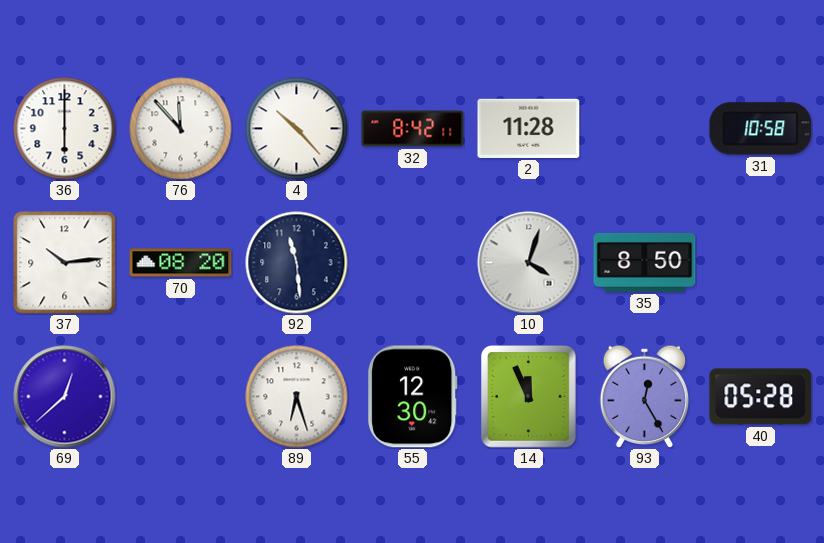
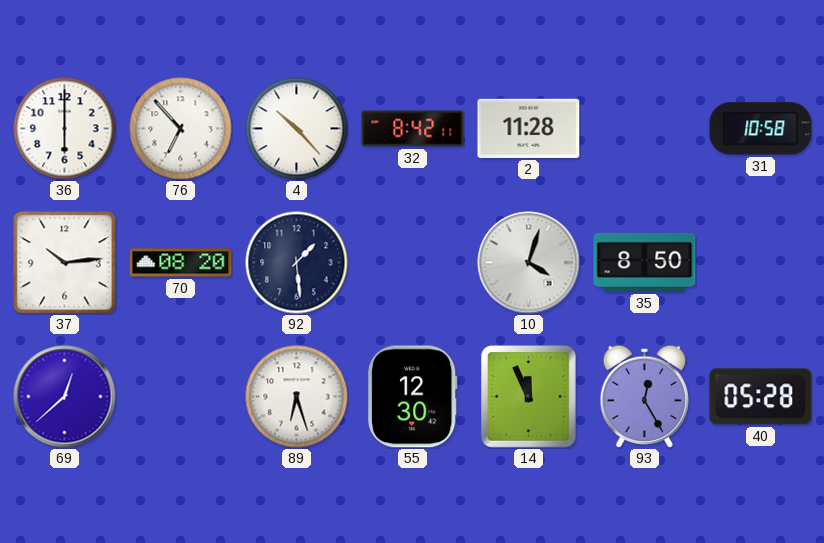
76: 11:53 -> 6:53
92: 11:29 -> 1:29
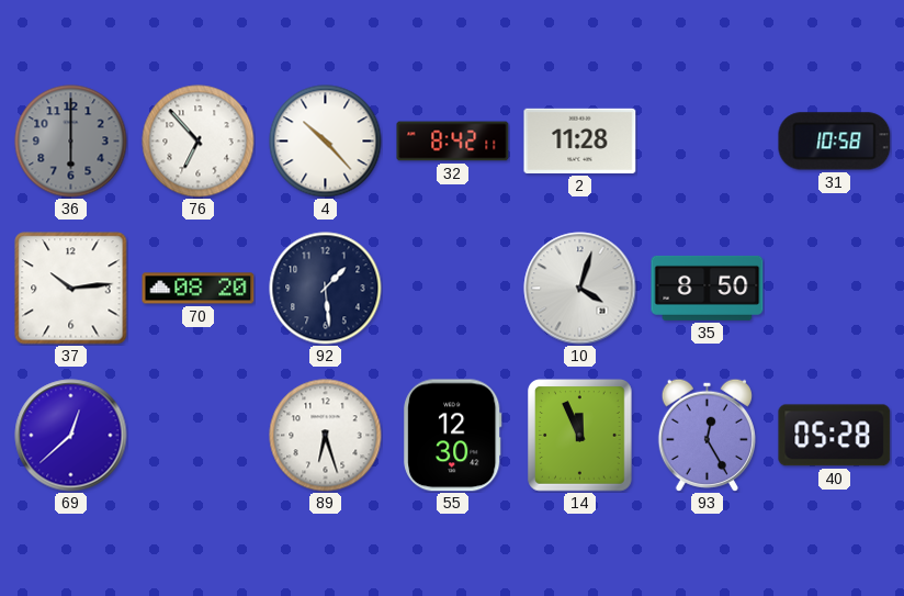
36 dial: white -> grey
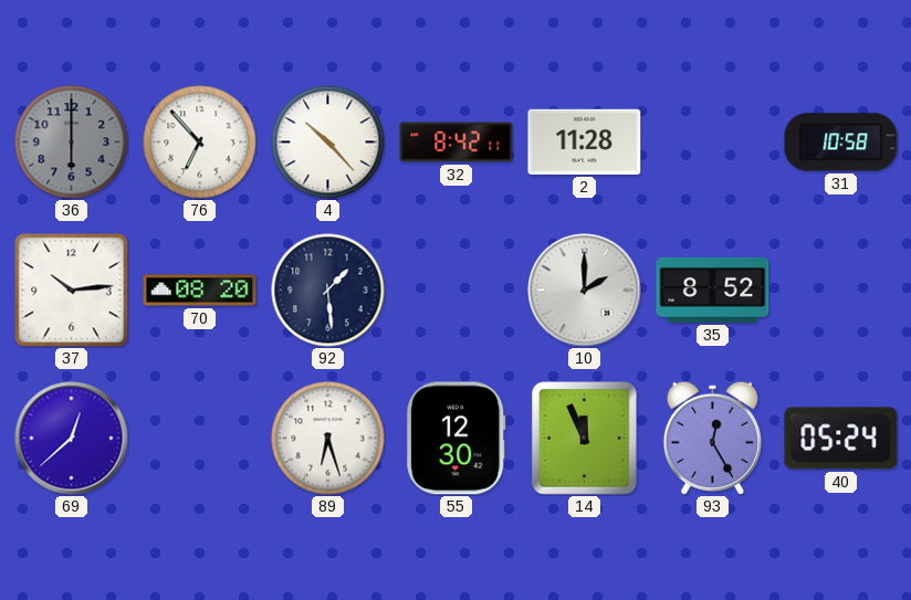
10: 4:03 -> 2:00
35: 8:50 -> 8:52
40: 05:28 -> 05:24
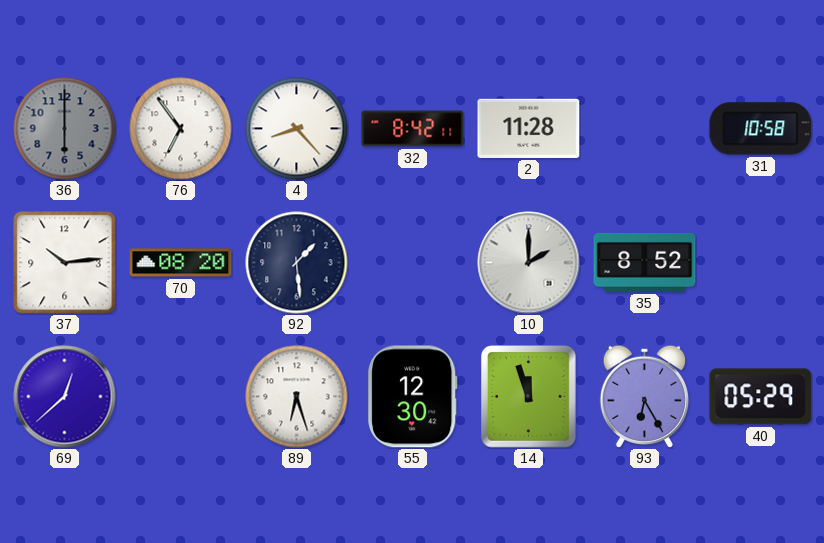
76: 6:53 -> 6:54
4: 10:23 -> 8:23
14: 11:56 -> 11:57
93: 12:25 -> 6:25
40: 05:24 -> 05:29
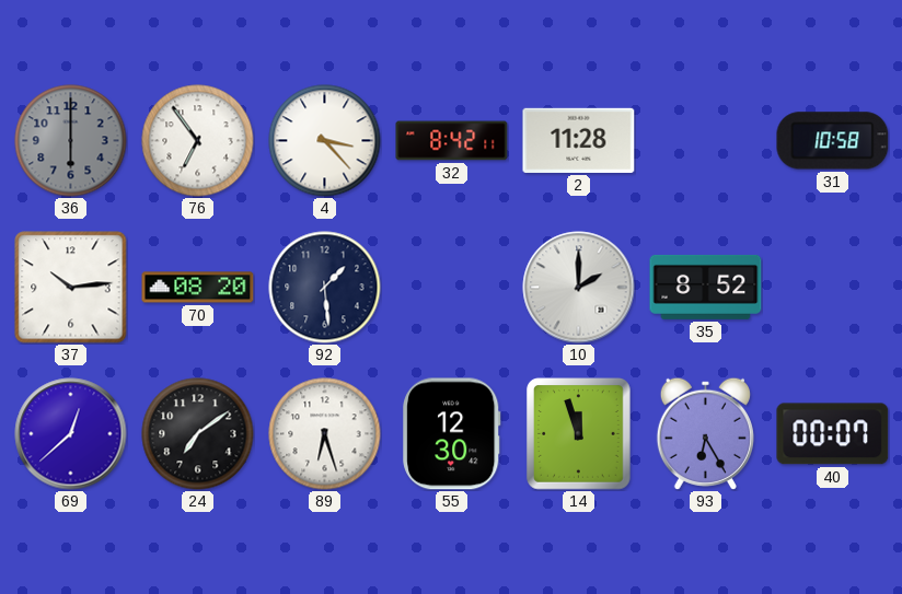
4: 8:23 -> 3:23
24: none -> 7:09
40: 05:29 -> 00:07
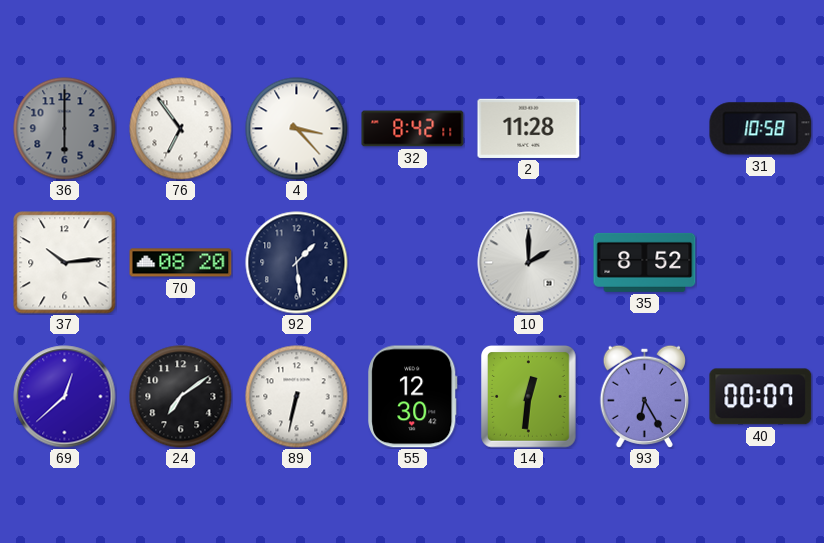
89: 6:27 -> 6:32
14: 11:57 -> 12:31
